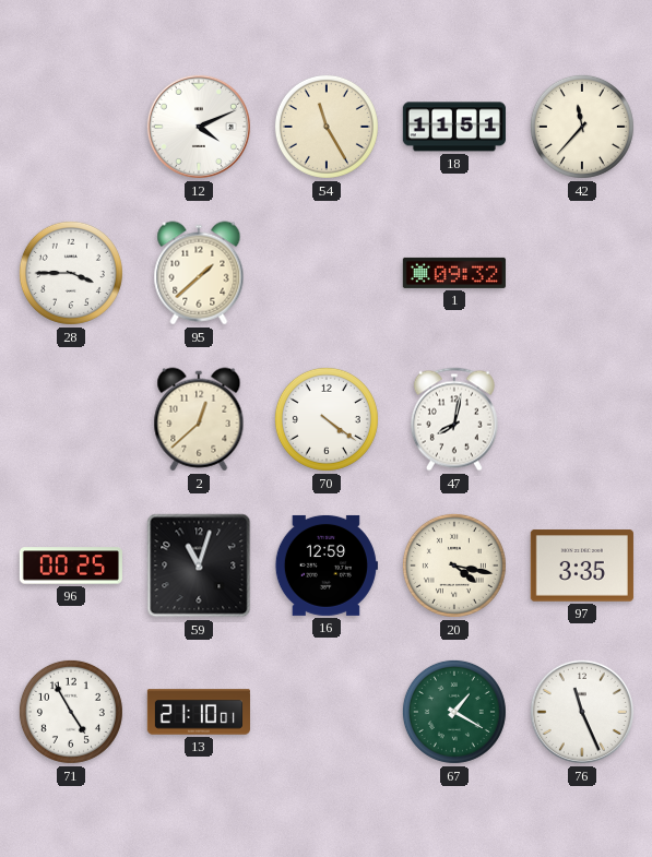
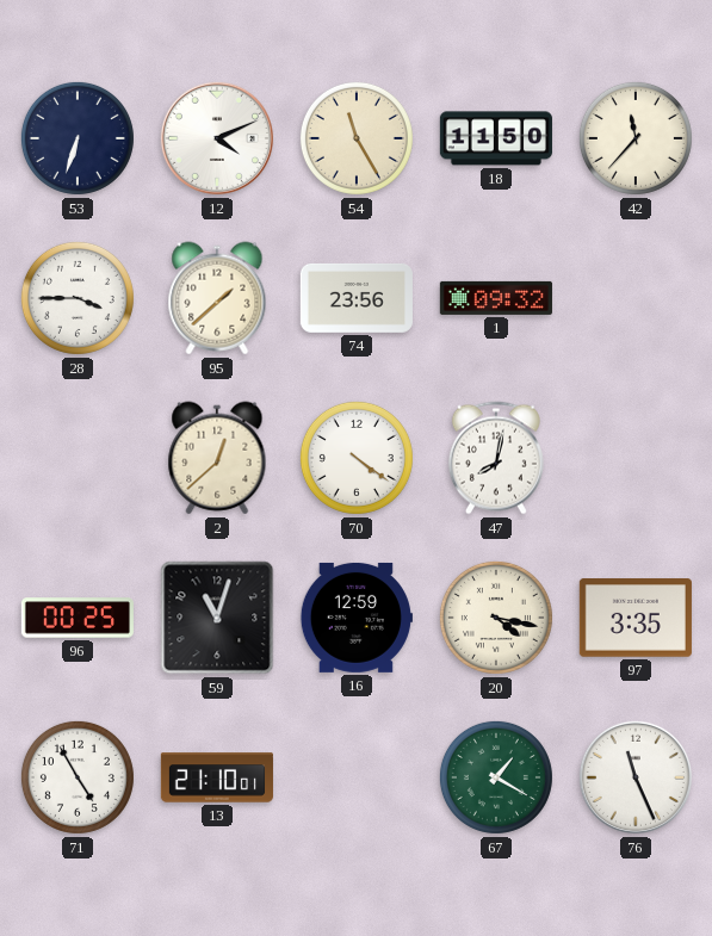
53: none -> 6:33
18: 11:51 -> 11:50
74: none -> 23:56
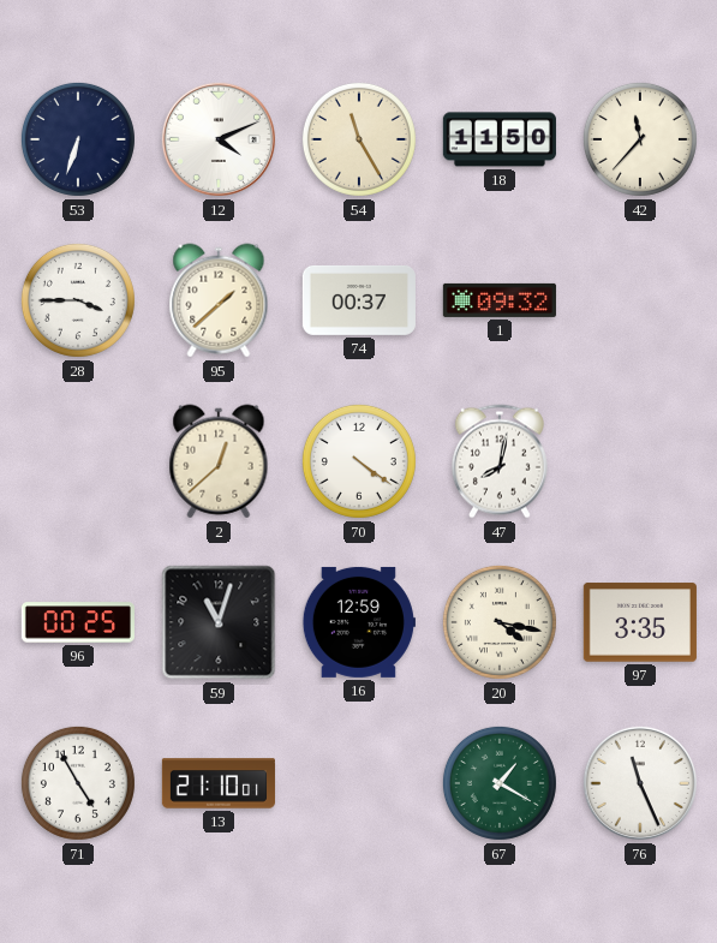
74: 23:56 -> 00:37
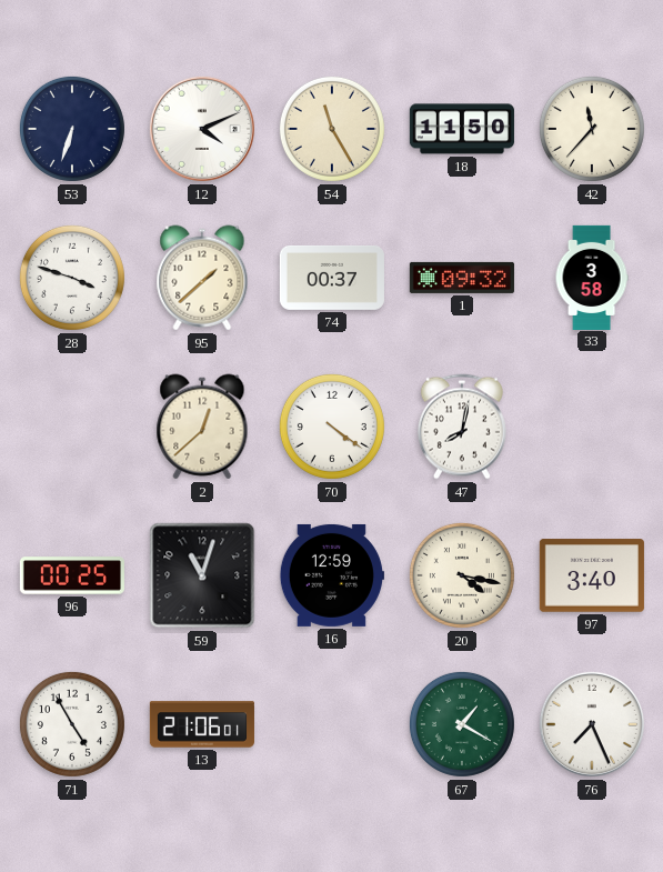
28: 3:45 -> 3:48
33: none -> 3:58
97: 3:35 -> 3:40
13: 21:10 -> 21:06
76: 11:26 -> 7:26
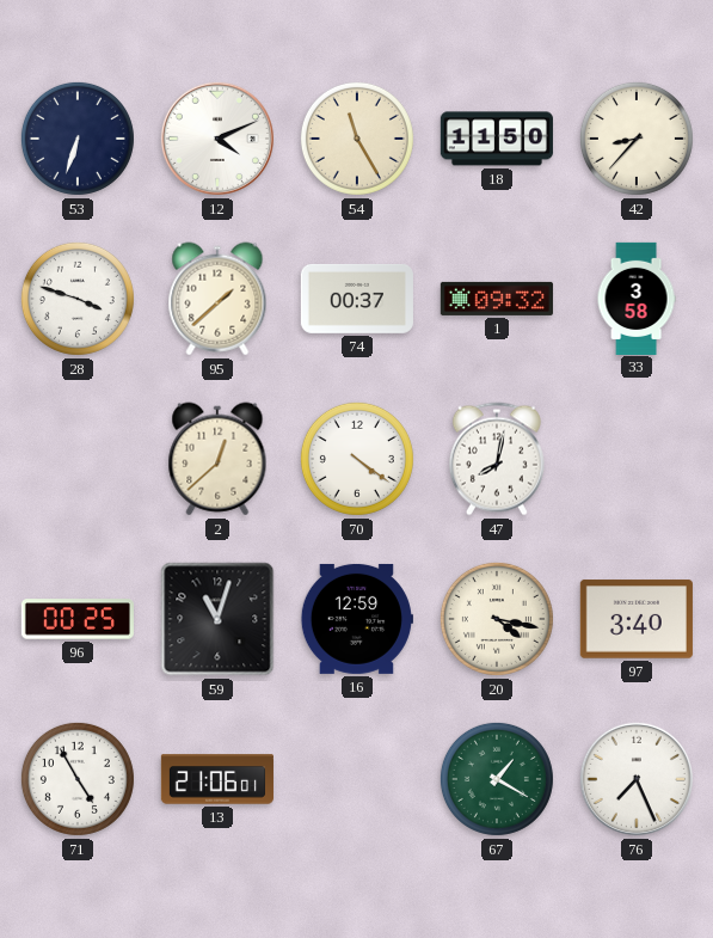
42: 11:37 -> 8:37
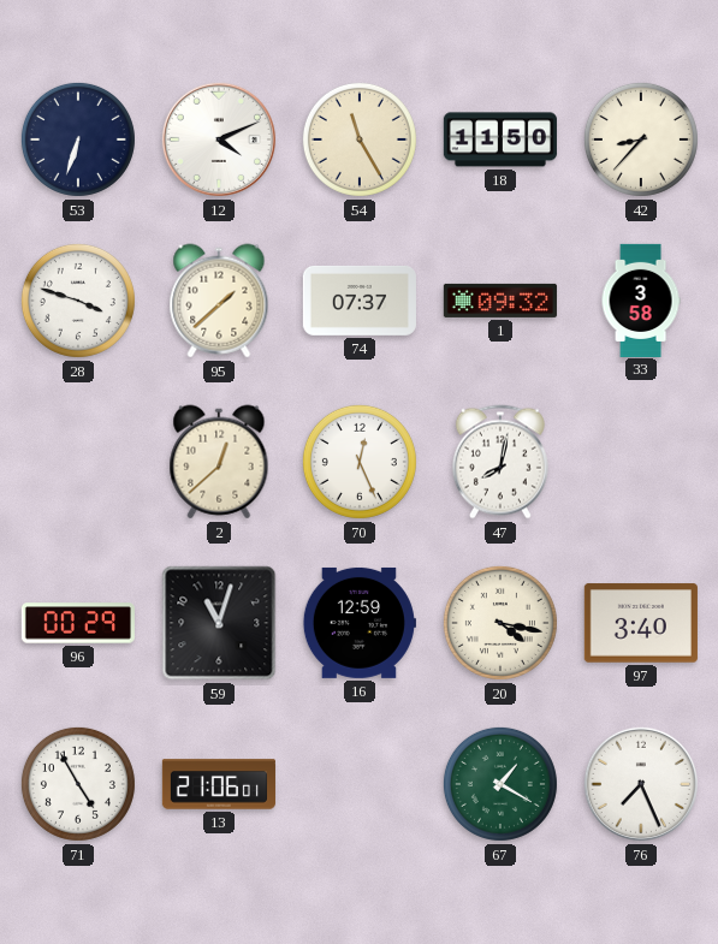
74: 00:37 -> 07:37
70: 4:21 -> 12:26
96: 00:25 -> 00:29
